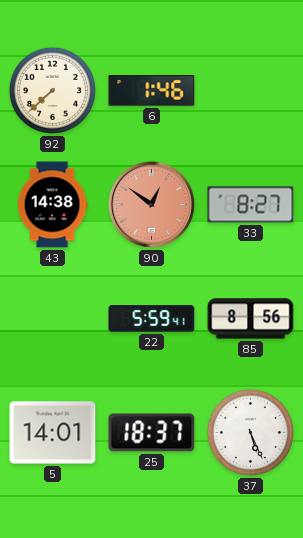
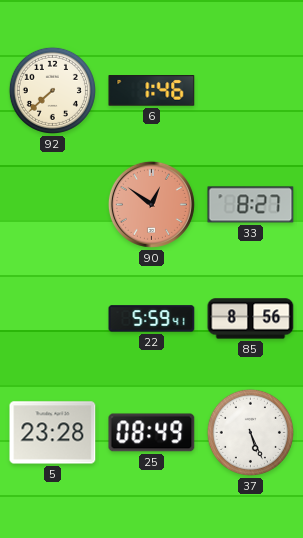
43: 14:38 -> none
5: 14:01 -> 23:28
25: 18:37 -> 08:49
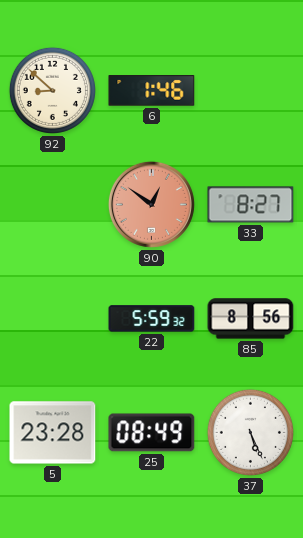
92: 7:38 -> 8:52
22: 5:59:41 -> 5:59:32
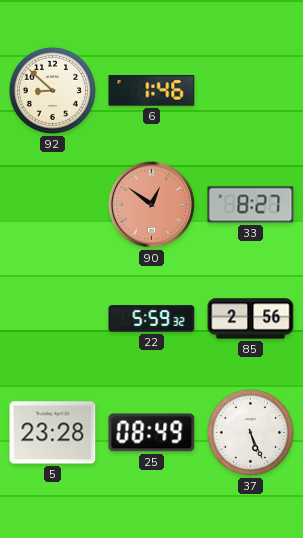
85: 8:56 -> 2:56
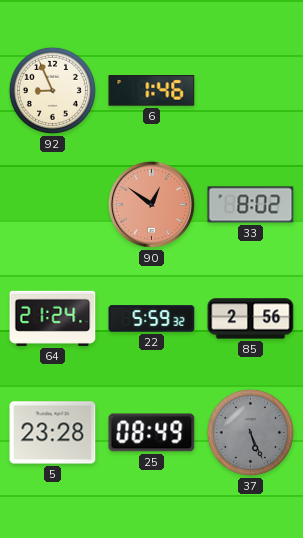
92: 8:52 -> 8:56
33: 8:27 -> 8:02
64: none -> 21:24
37 dial: white -> grey
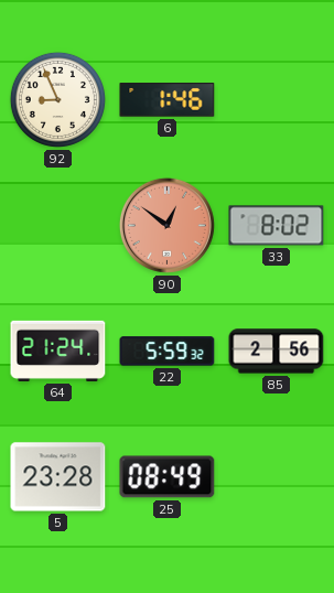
37: 5:26 -> none
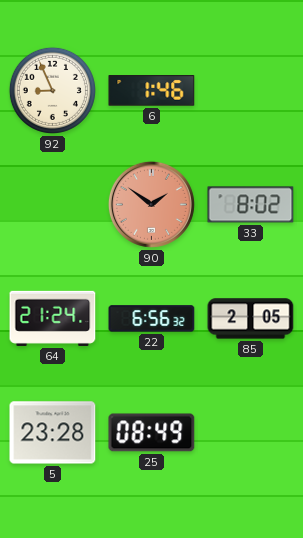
90: 12:51 -> 1:51
22: 5:59 -> 6:56
85: 2:56 -> 2:05
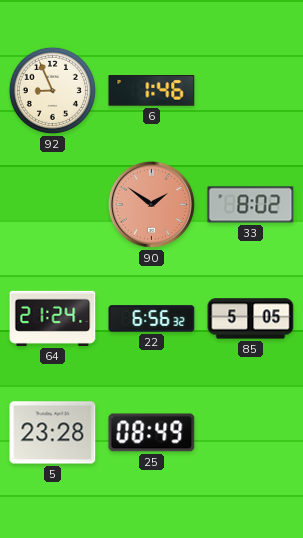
85: 2:05 -> 5:05
